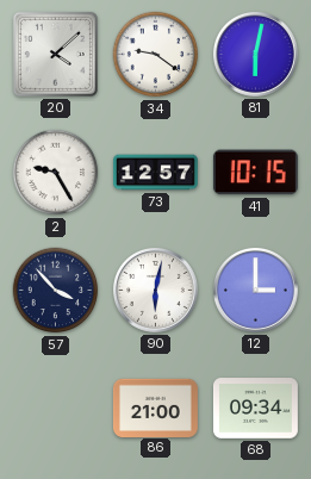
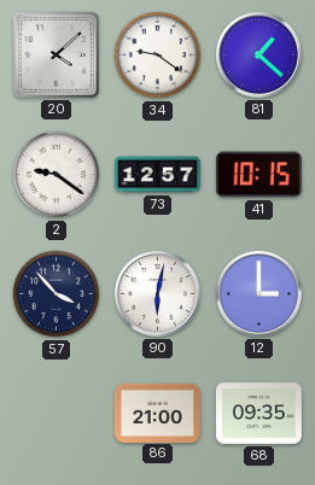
81: 6:02 -> 1:22
2: 9:25 -> 9:21
68: 09:34 -> 09:35
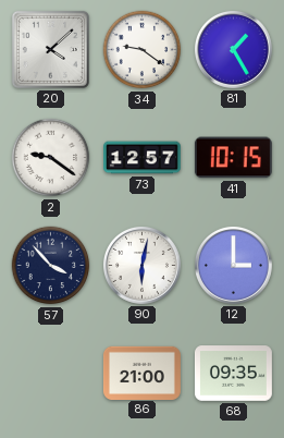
81: 1:22 -> 1:25
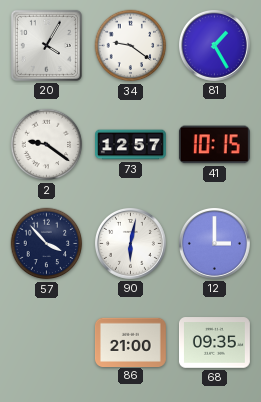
20: 4:08 -> 4:05
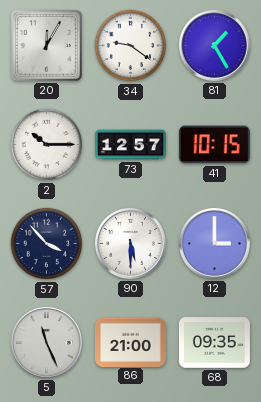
20: 4:05 -> 12:05
2: 9:21 -> 10:15
90: 6:02 -> 5:30
5: none -> 11:26
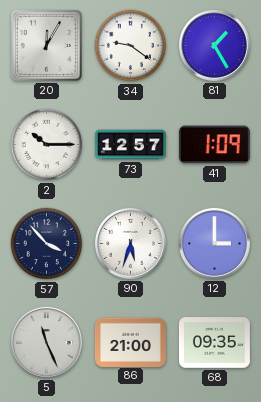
41: 10:15 -> 1:09
90: 5:30 -> 5:33
